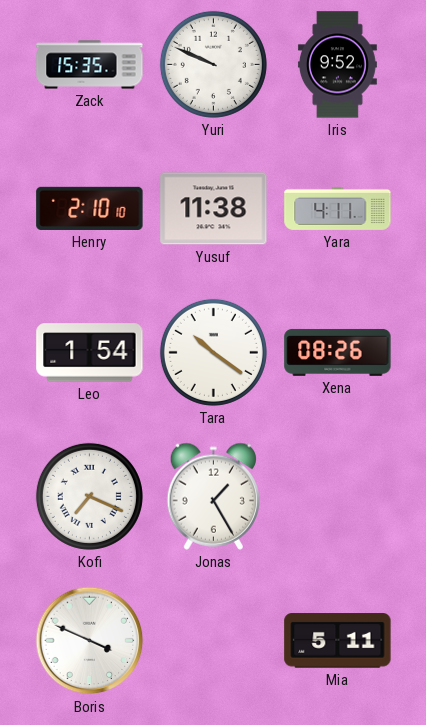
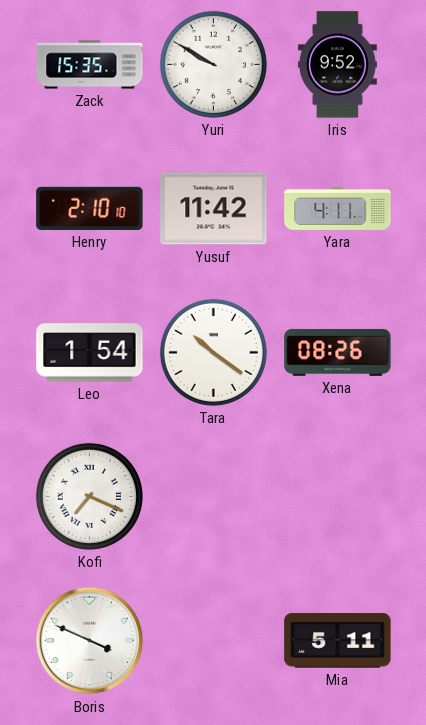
Yuri: 9:49 -> 9:50
Yusuf: 11:38 -> 11:42
Jonas: 1:25 -> none
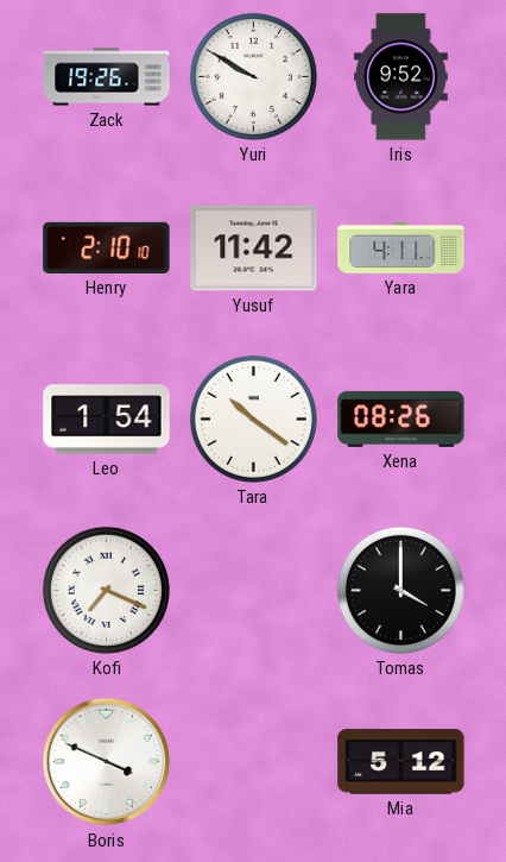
Zack: 15:35 -> 19:26
Tomas: none -> 4:00
Mia: 5:11 -> 5:12
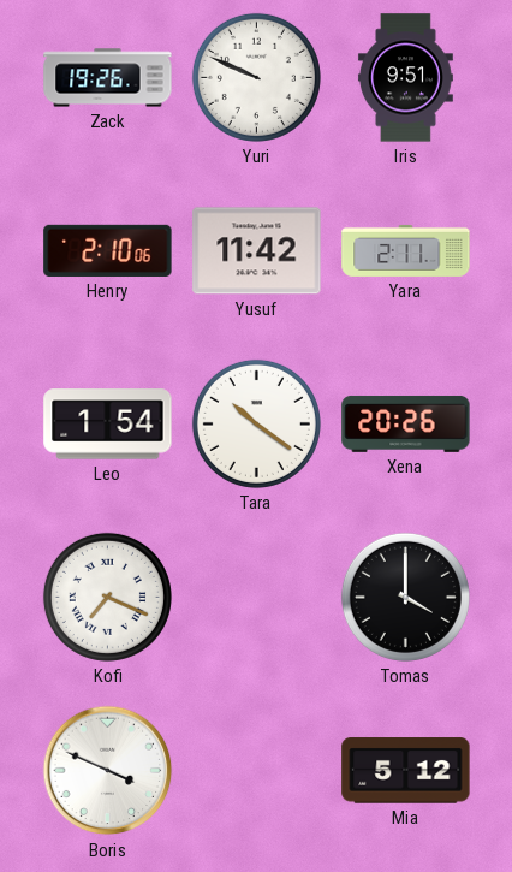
Yuri: 9:50 -> 9:49
Iris: 9:52 -> 9:51
Henry: 2:10:10 -> 2:10:06
Yara: 4:11 -> 2:11
Xena: 08:26 -> 20:26
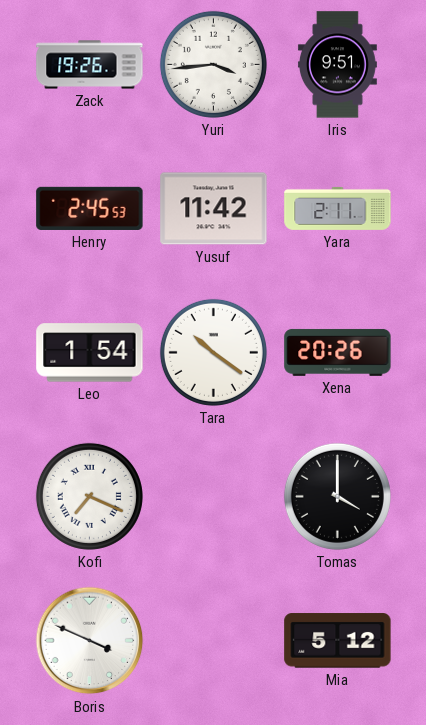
Yuri: 9:49 -> 3:44
Henry: 2:10 -> 2:45
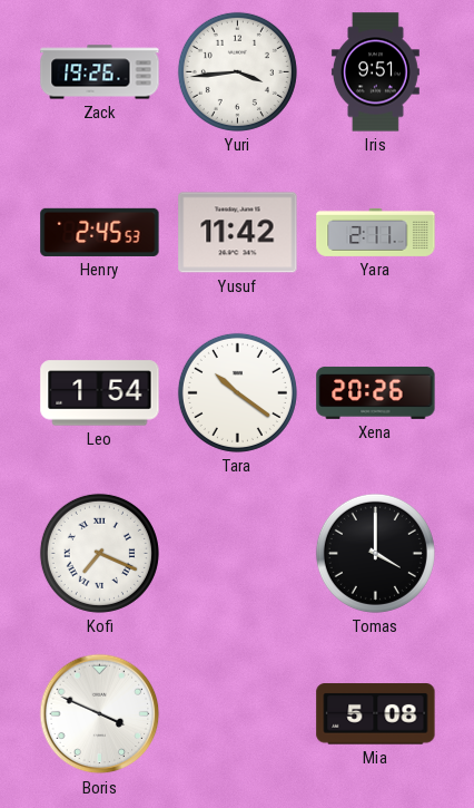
Mia: 5:12 -> 5:08
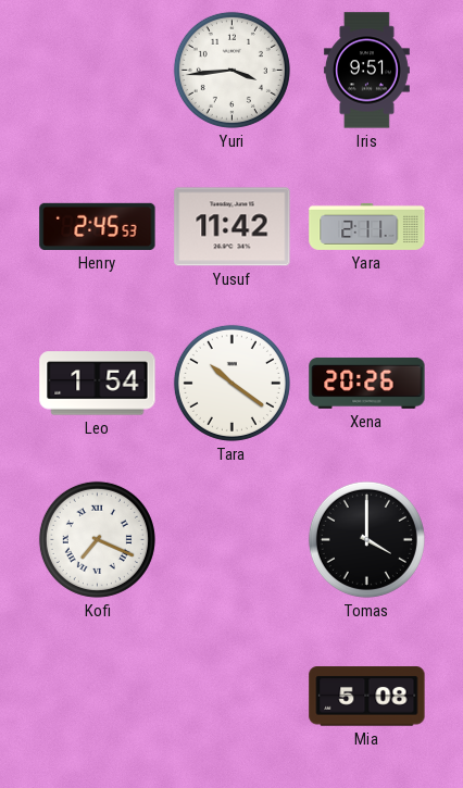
Zack: 19:26 -> none
Boris: 3:49 -> none
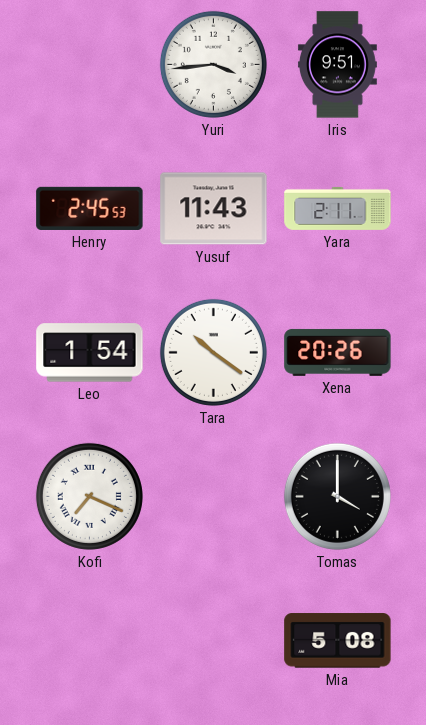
Yusuf: 11:42 -> 11:43
